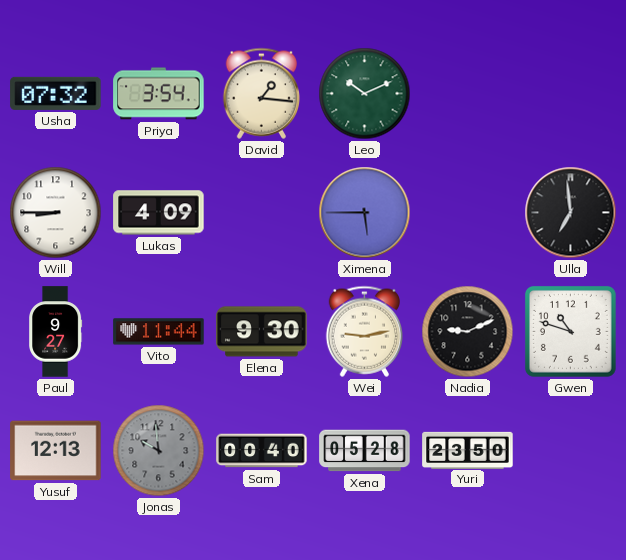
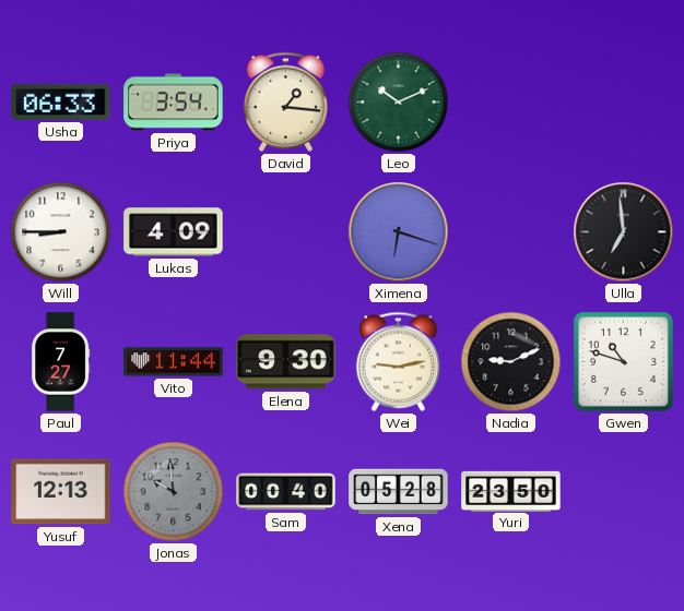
Usha: 07:32 -> 06:33
Ximena: 5:45 -> 6:18
Paul: 9:27 -> 7:27
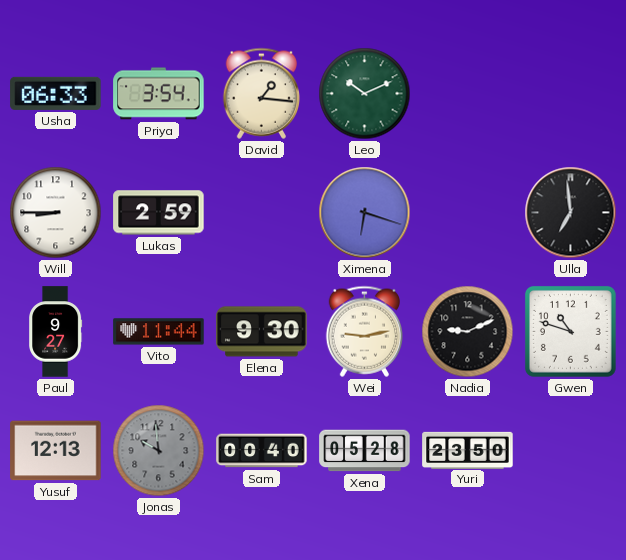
Lukas: 4:09 -> 2:59
Paul: 7:27 -> 9:27
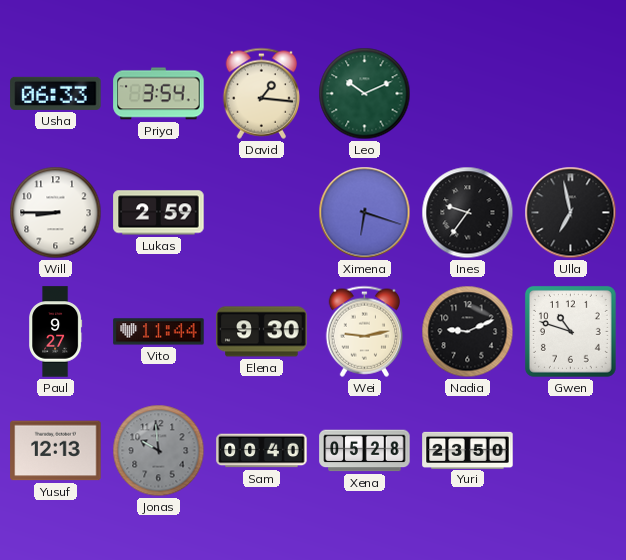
Ines: none -> 9:36
Ulla: 6:59 -> 6:58
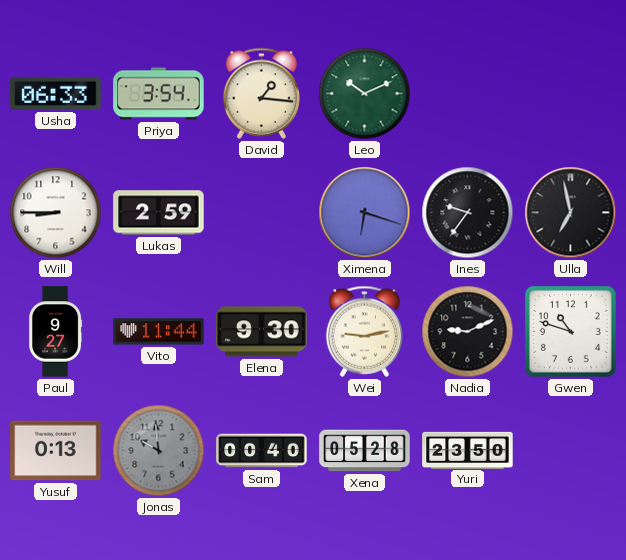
Yusuf: 12:13 -> 0:13
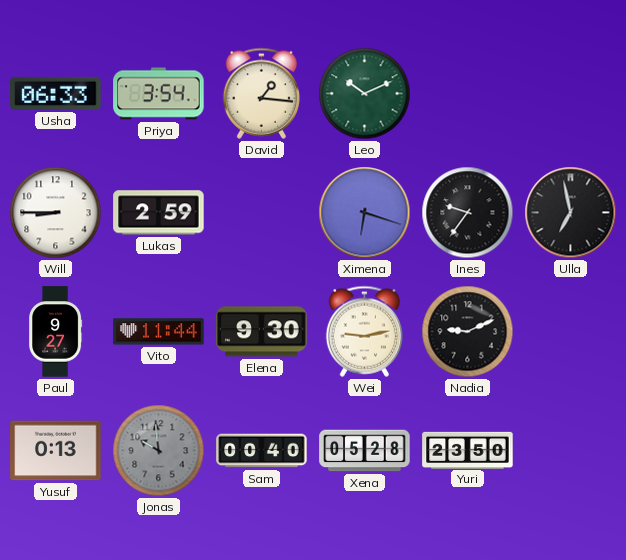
Gwen: 10:48 -> none
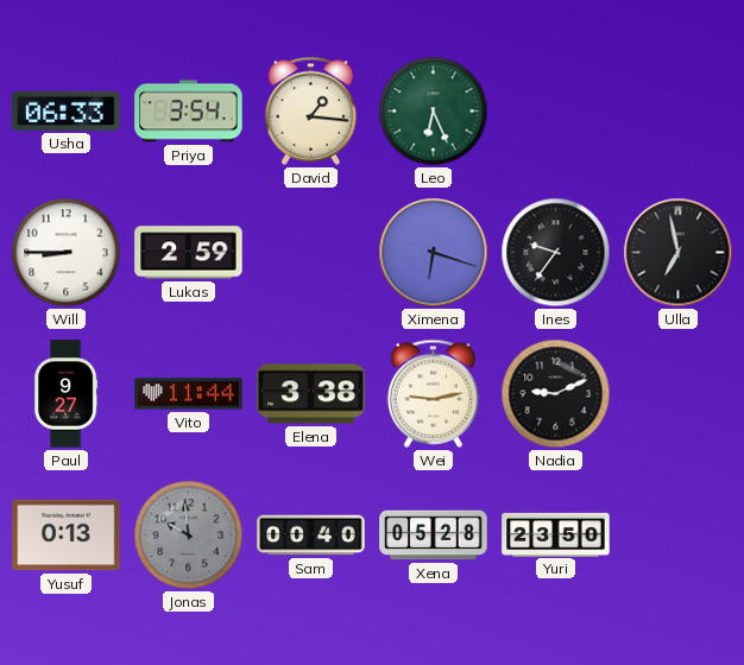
Leo: 10:11 -> 6:26
Elena: 9:30 -> 3:38
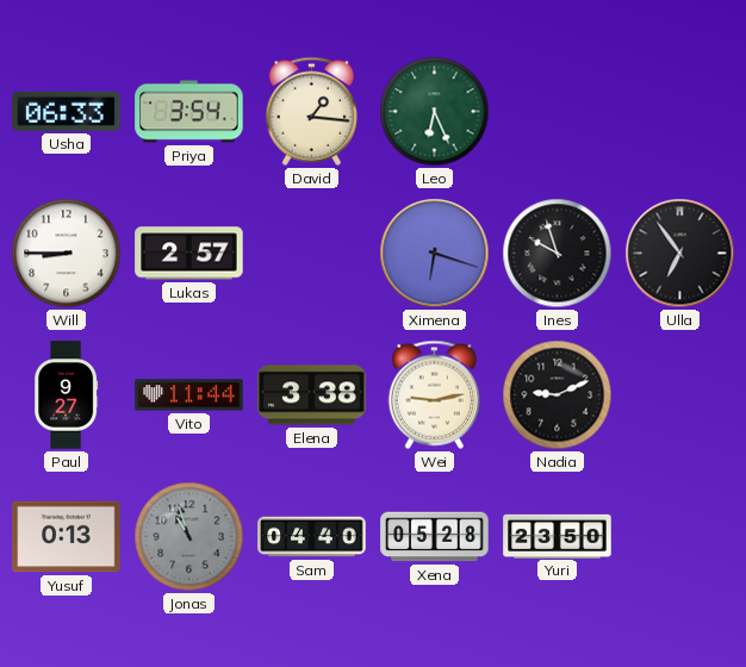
Lukas: 2:59 -> 2:57
Ines: 9:36 -> 9:57
Ulla: 6:58 -> 6:54
Jonas: 9:59 -> 10:57
Sam: 00:40 -> 04:40
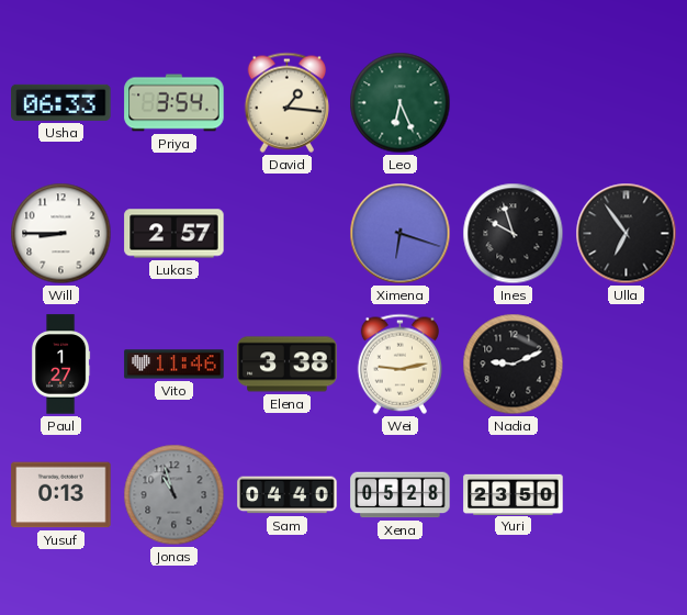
Paul: 9:27 -> 1:27
Vito: 11:44 -> 11:46
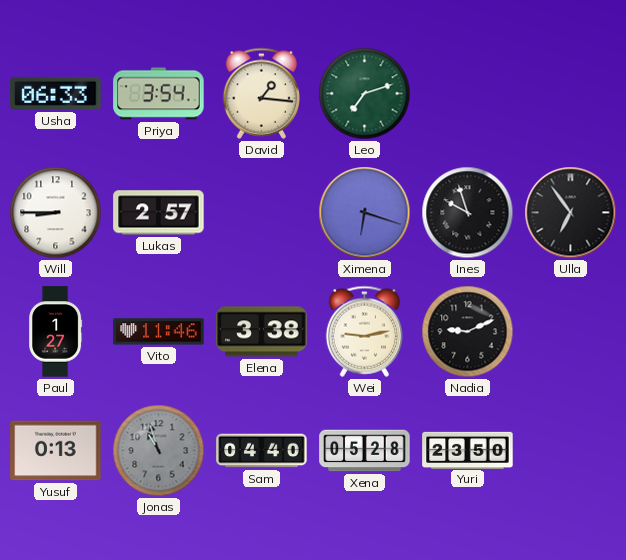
Leo: 6:26 -> 7:12
